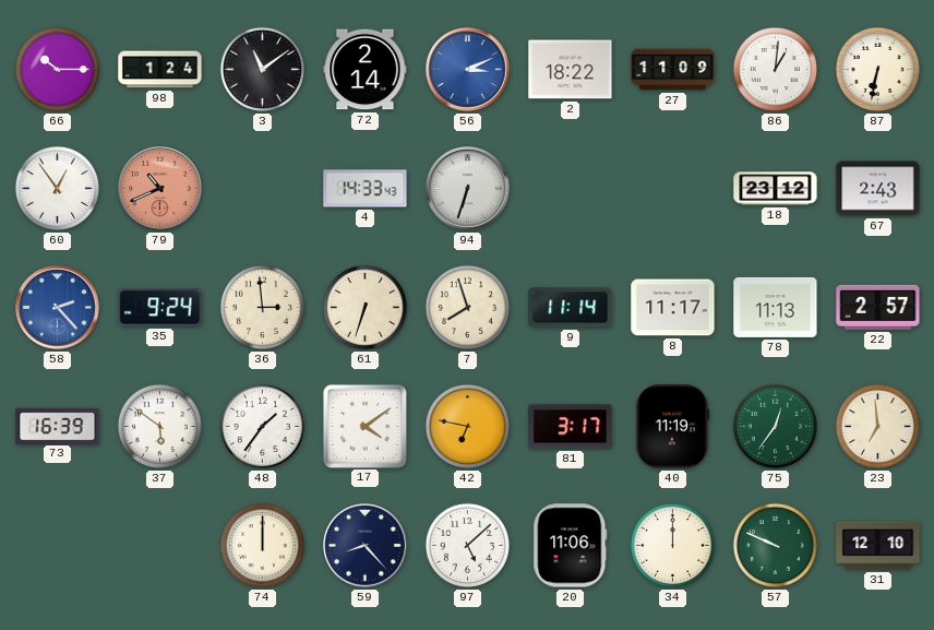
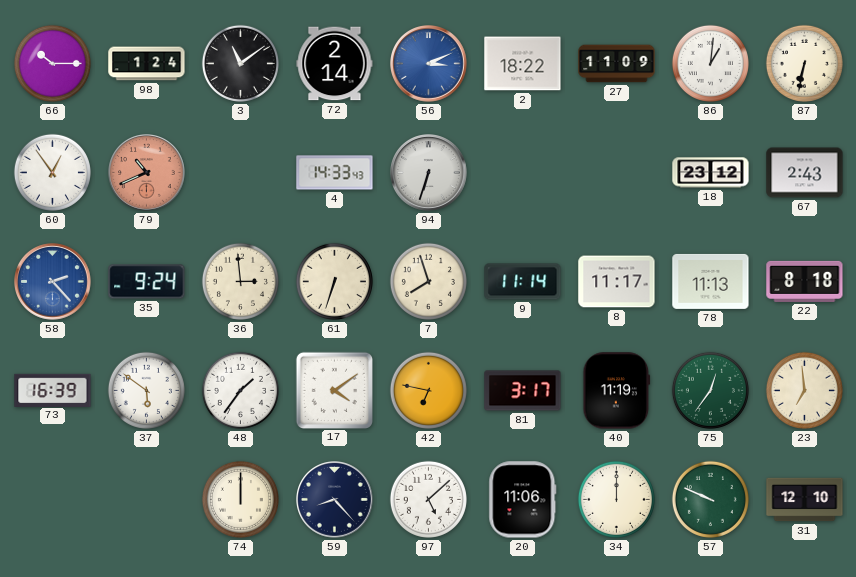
22: 2:57 -> 8:18
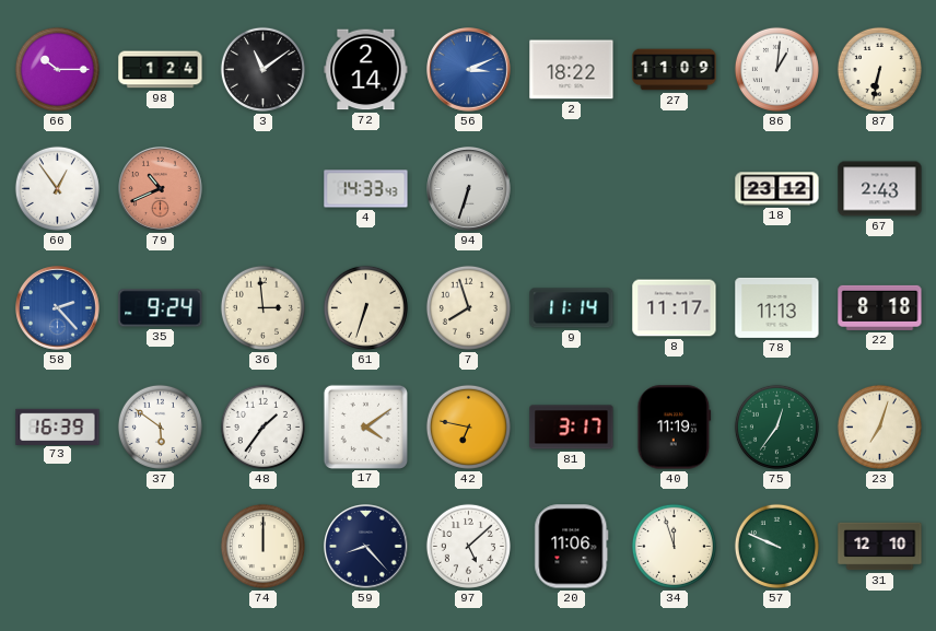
23: 6:59 -> 7:03
34: 12:00 -> 11:57
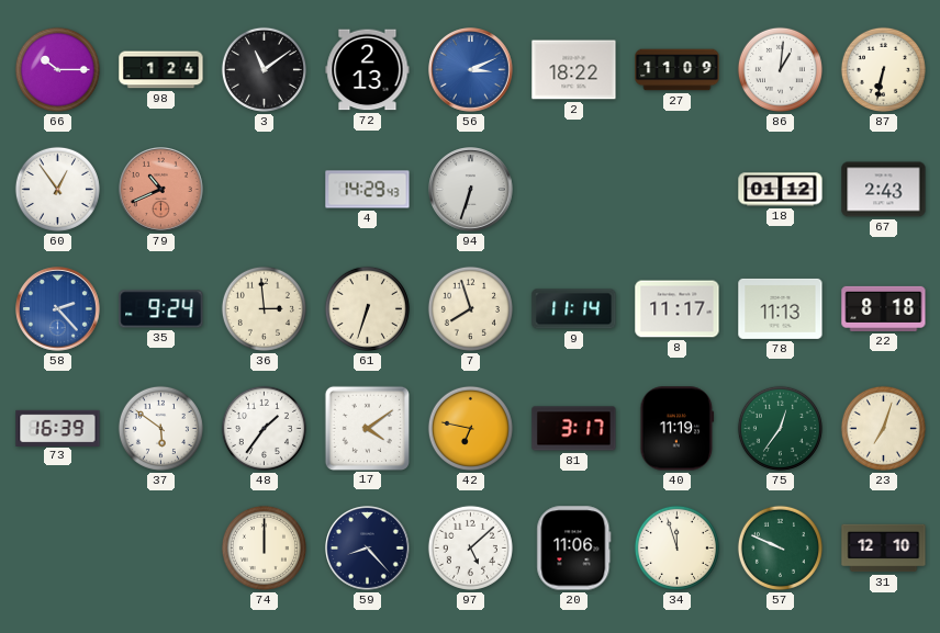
72: 2:14 -> 2:13
4: 14:33 -> 14:29
18: 23:12 -> 01:12
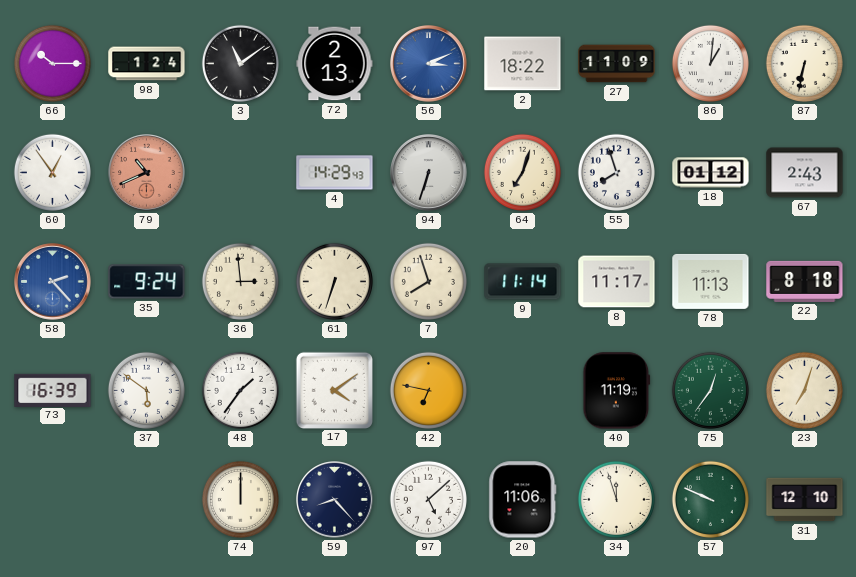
64: none -> 7:03
55: none -> 7:57
81: 3:17 -> none
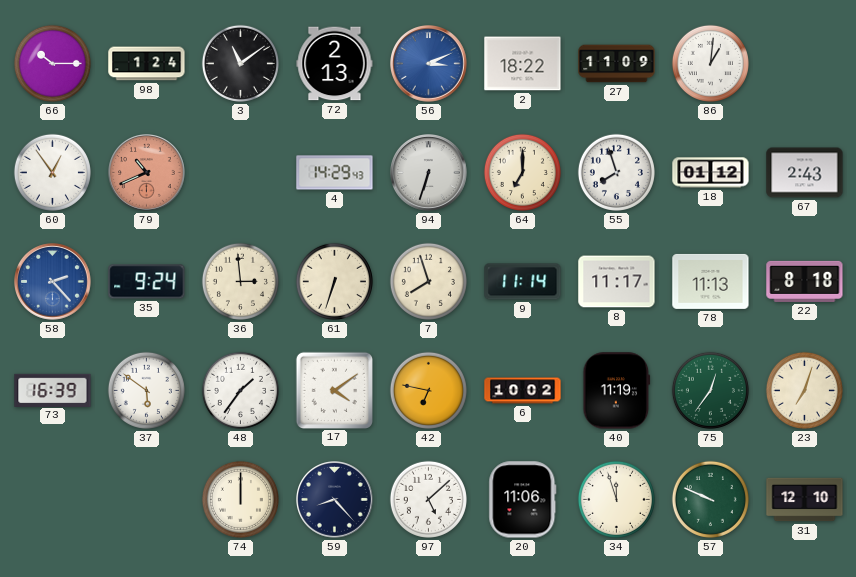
87: 6:32 -> none
64: 7:03 -> 7:00
6: none -> 10:02
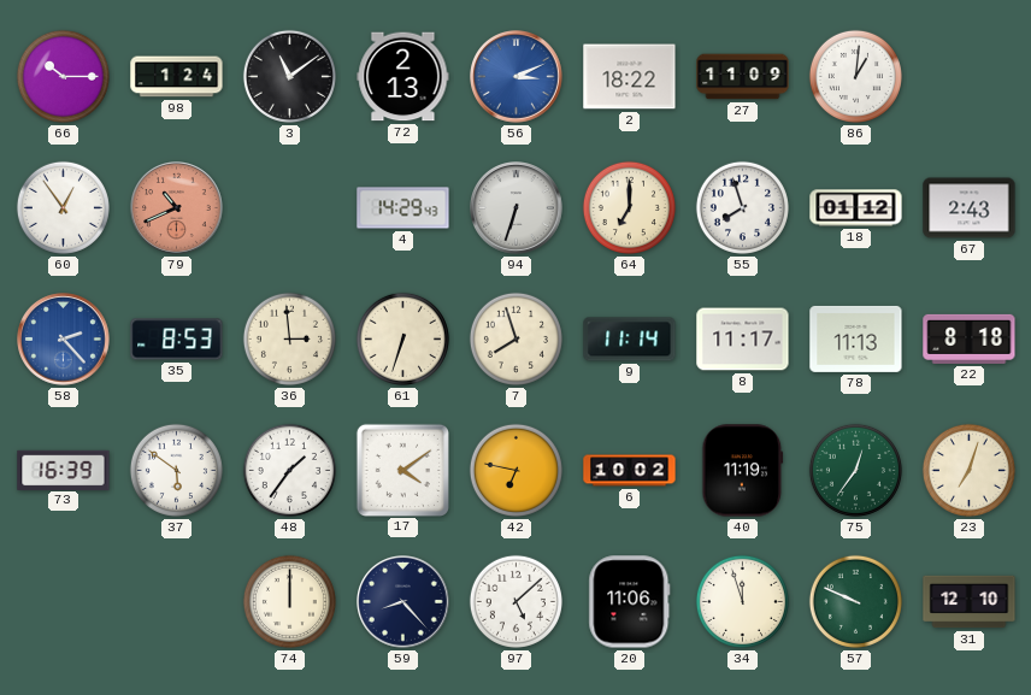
35: 9:24 -> 8:53
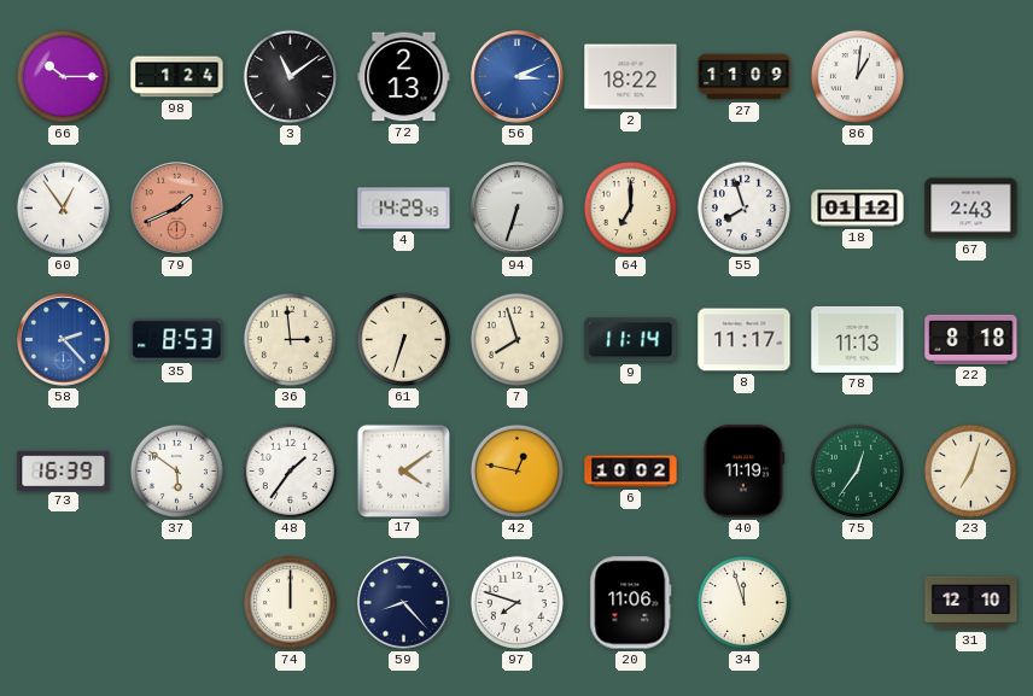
79: 10:41 -> 1:41
42: 6:47 -> 12:47
97: 5:08 -> 7:48
57: 9:49 -> none
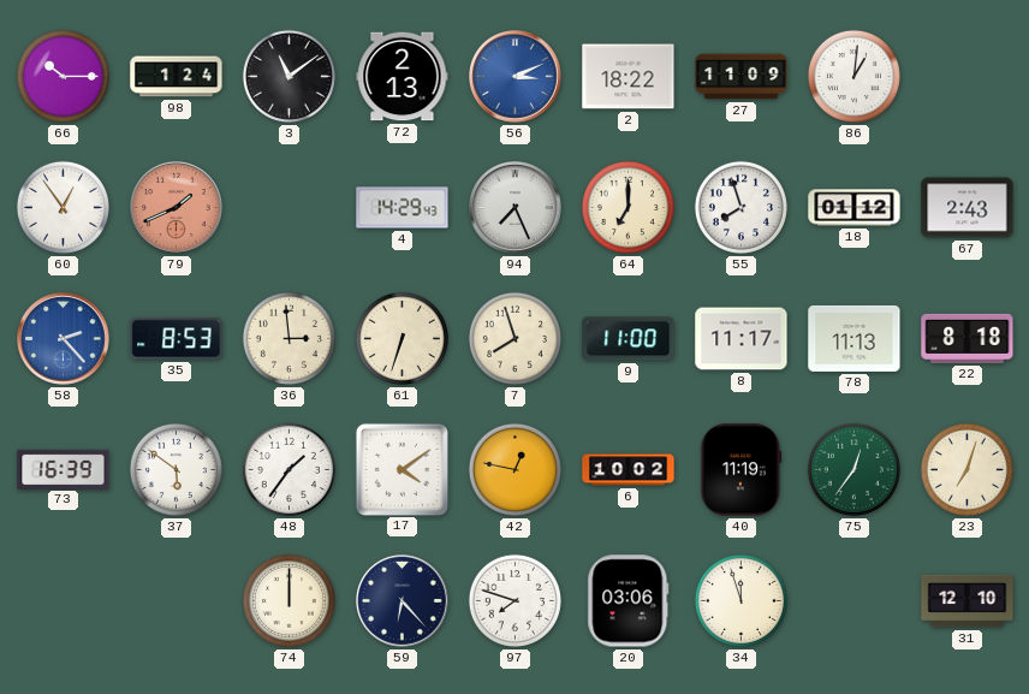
94: 6:33 -> 7:26
9: 11:14 -> 11:00
59: 8:23 -> 6:23
20: 11:06 -> 03:06
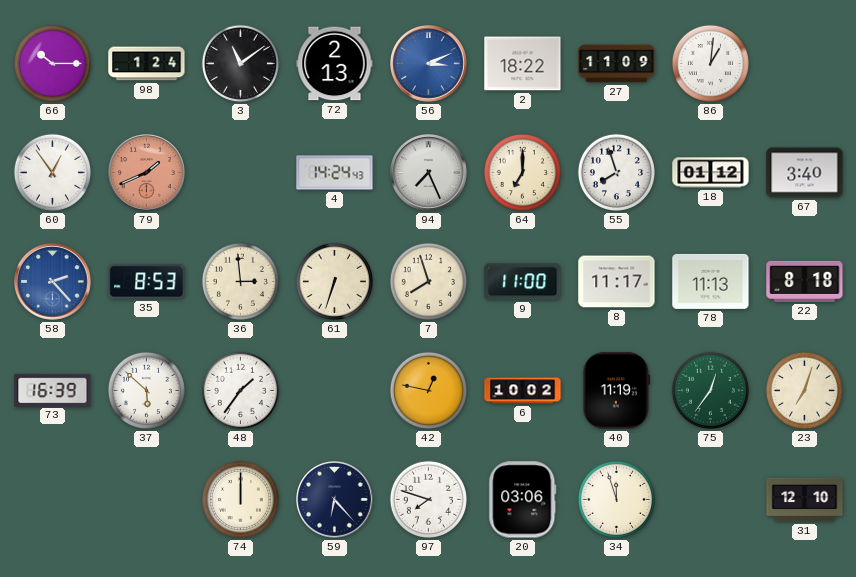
4: 14:29 -> 14:24
67: 2:43 -> 3:40
37: 5:51 -> 5:52
17: 4:09 -> none
